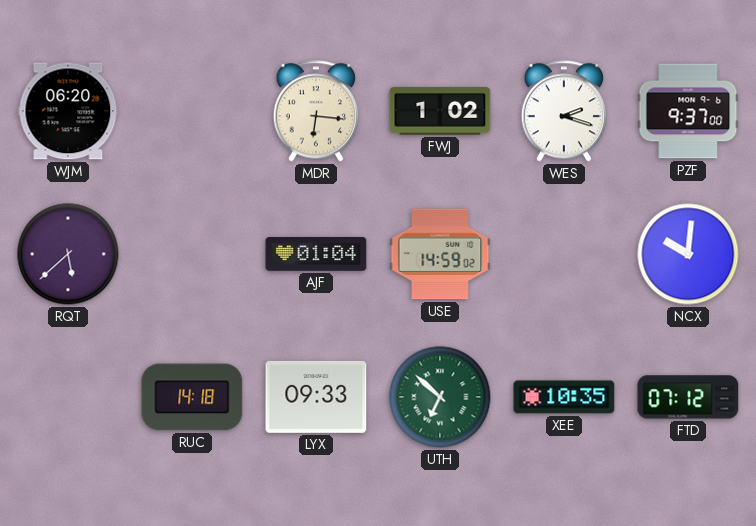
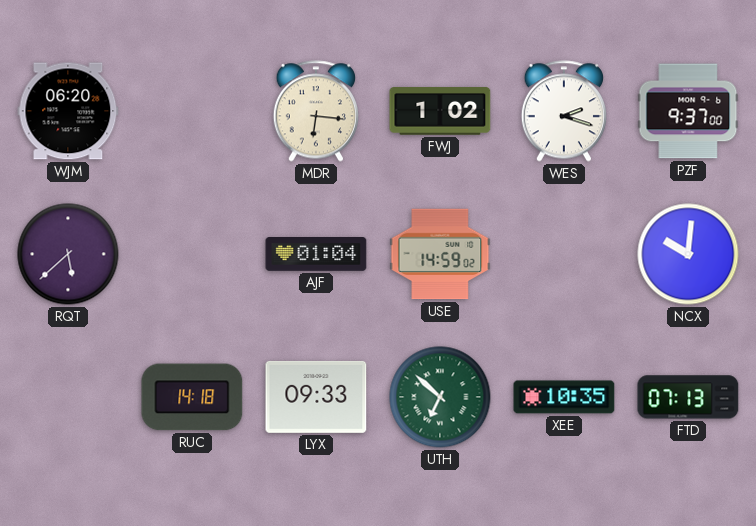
FTD: 07:12 -> 07:13
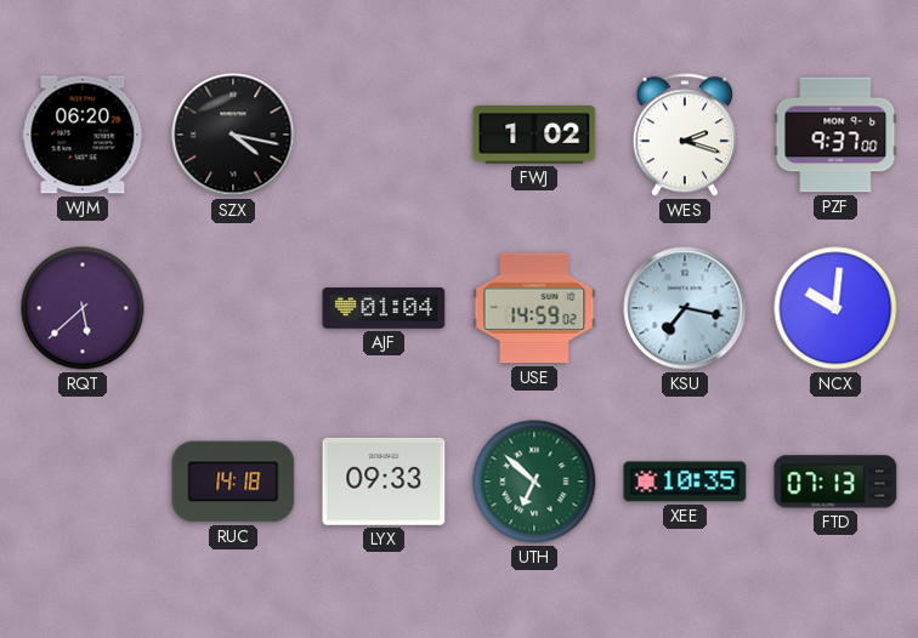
SZX: none -> 4:17
MDR: 6:16 -> none
KSU: none -> 7:17
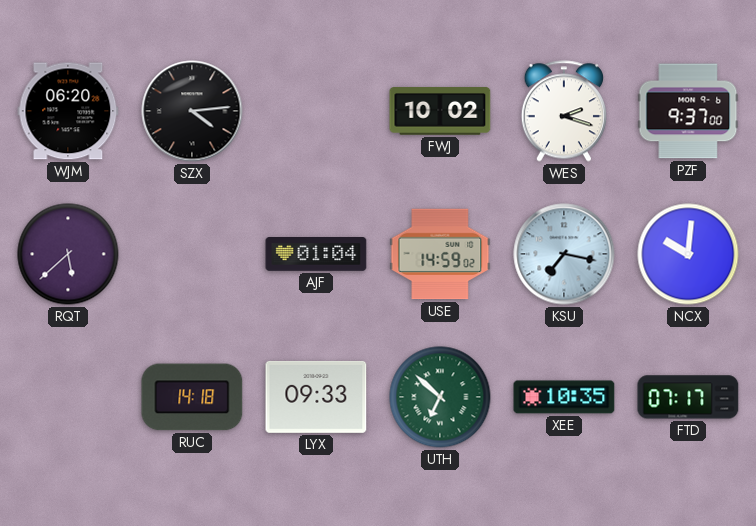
SZX: 4:17 -> 4:14
FWJ: 1:02 -> 10:02
FTD: 07:13 -> 07:17
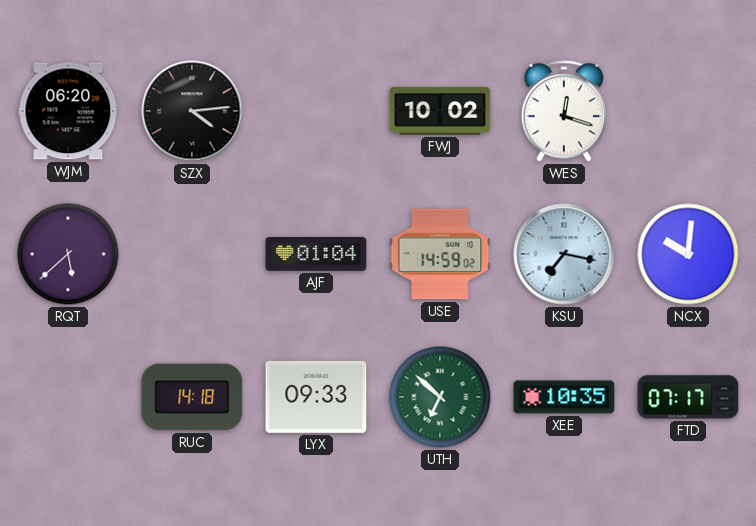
WES: 2:18 -> 12:18
PZF: 9:37 -> none
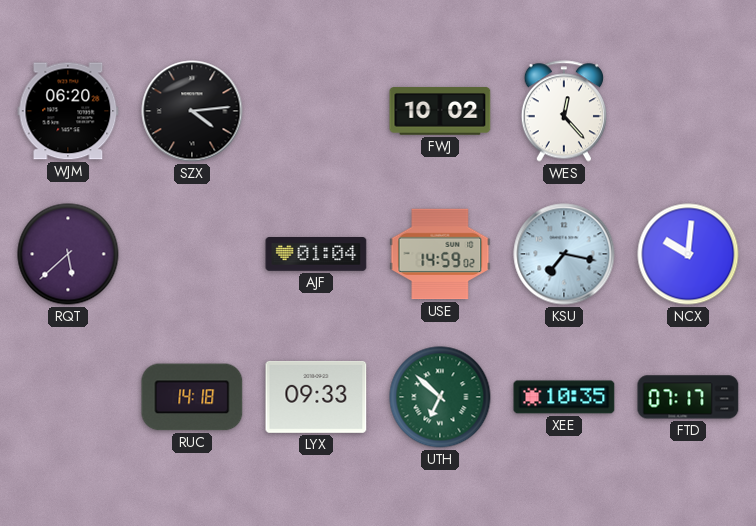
WES: 12:18 -> 12:23
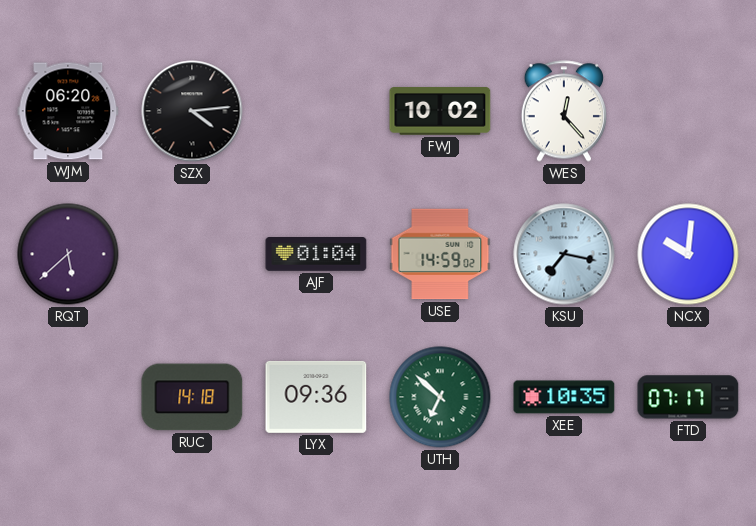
LYX: 09:33 -> 09:36
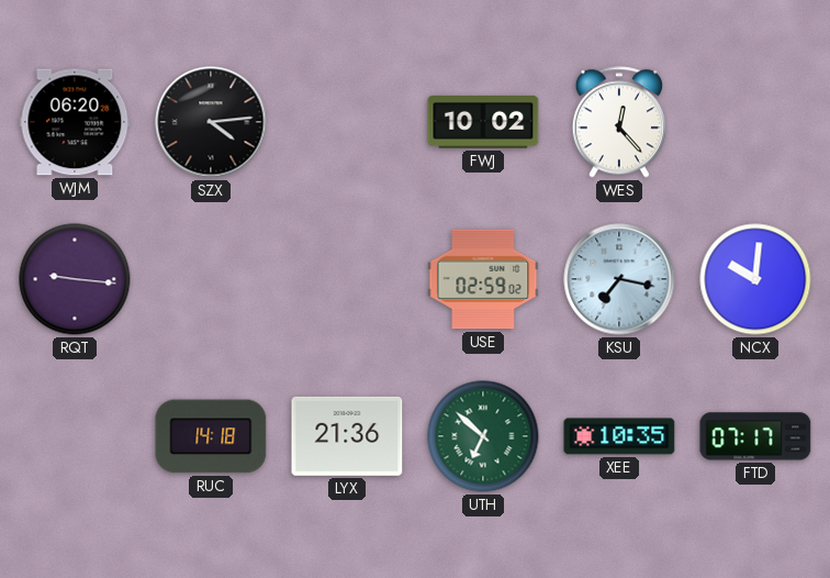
RQT: 5:38 -> 9:16
AJF: 01:04 -> none
USE: 14:59 -> 02:59
LYX: 09:36 -> 21:36
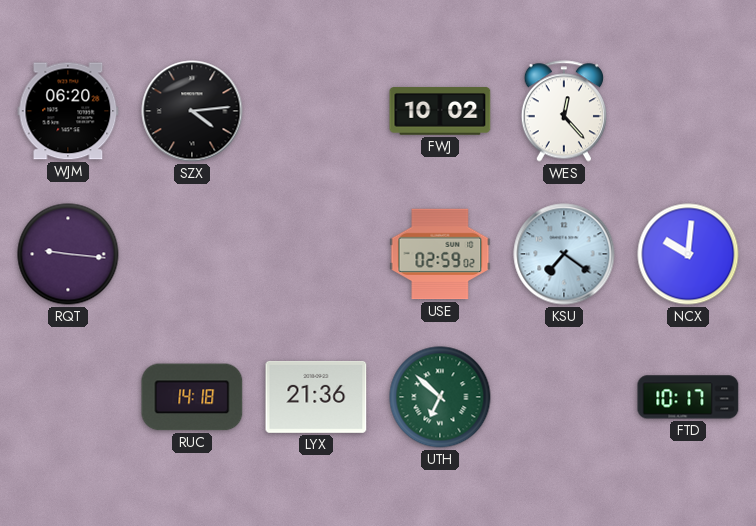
KSU: 7:17 -> 7:21
XEE: 10:35 -> none
FTD: 07:17 -> 10:17
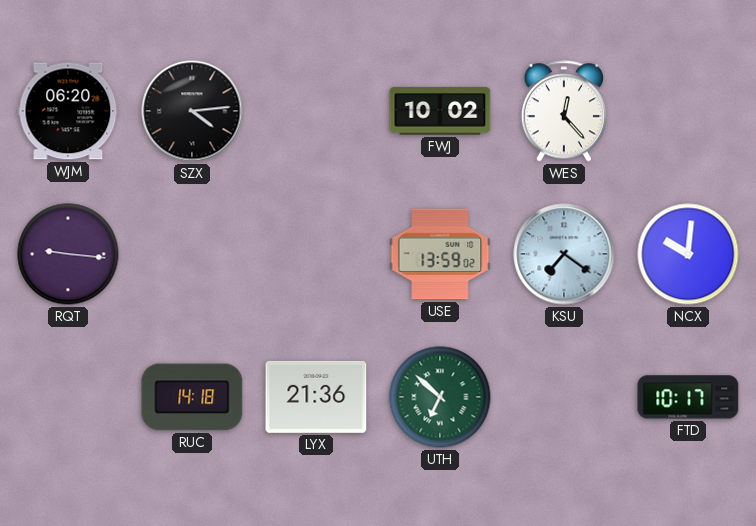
USE: 02:59 -> 13:59
